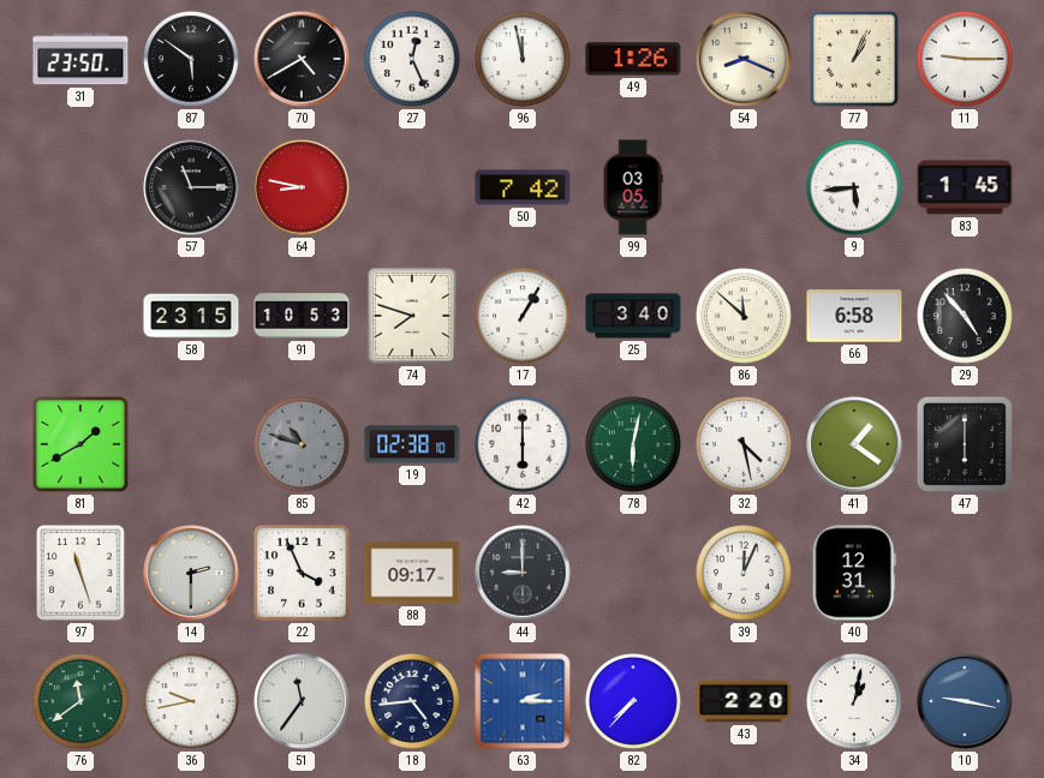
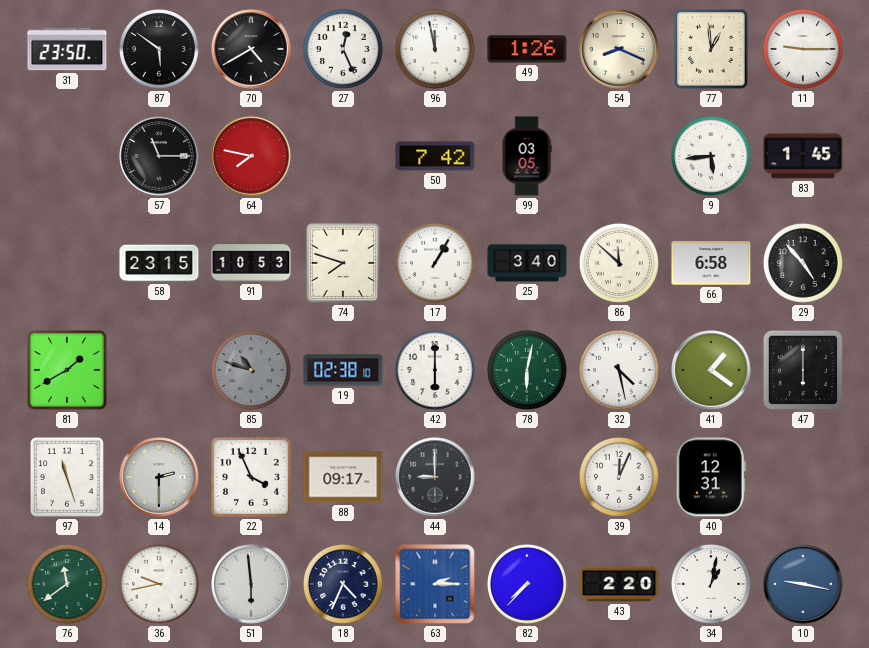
77: 1:04 -> 12:59
64: 8:47 -> 7:47
51: 11:36 -> 5:59
18: 4:44 -> 4:34
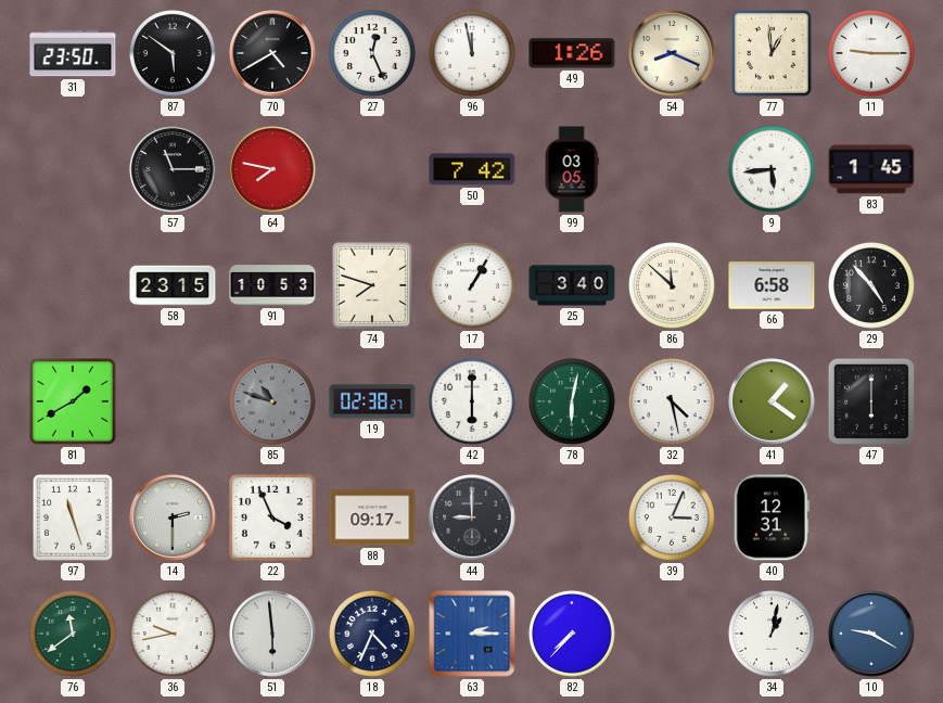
19: 02:38:10 -> 02:38:27
39: 12:04 -> 3:04
43: 2:20 -> none
10: 9:17 -> 9:20
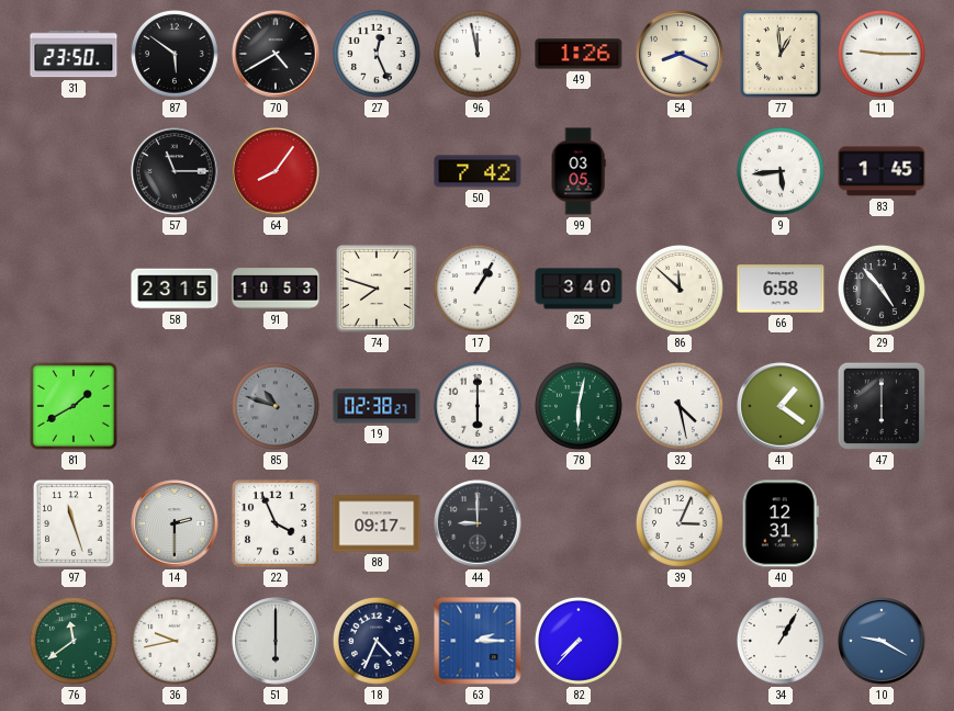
64: 7:47 -> 8:06
51: 5:59 -> 6:00
34: 1:02 -> 1:05
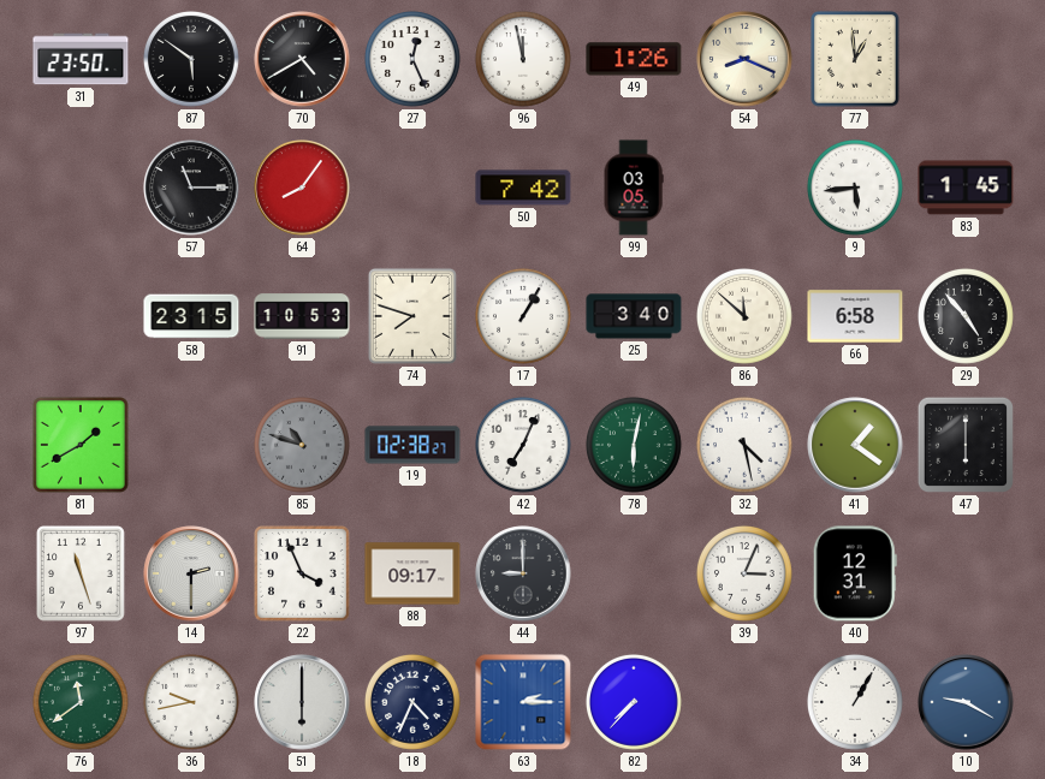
11: 9:15 -> none
42: 6:00 -> 7:04
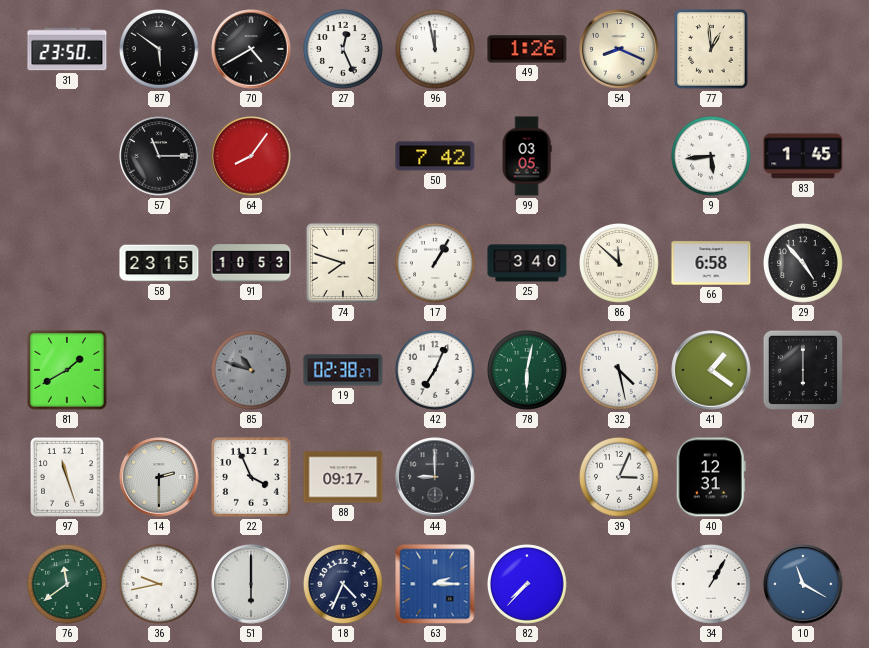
10: 9:20 -> 11:20
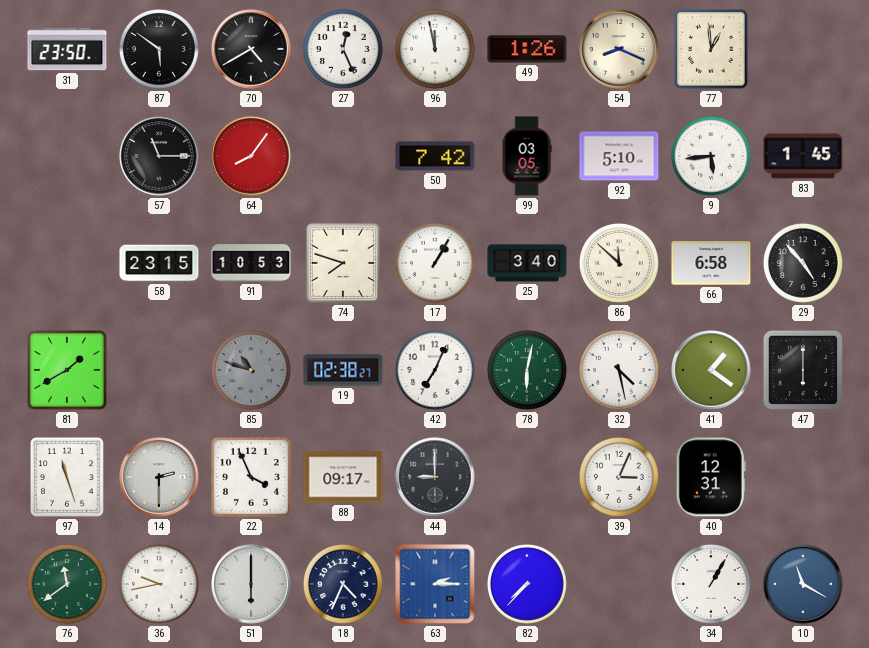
92: none -> 5:10
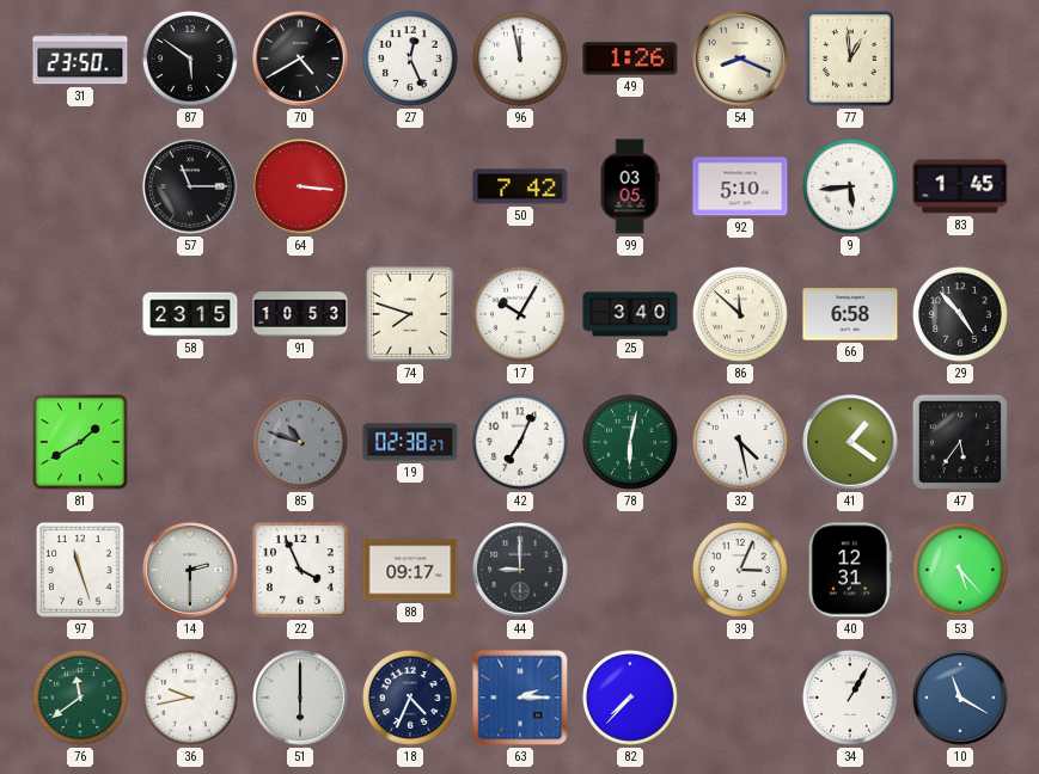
64: 8:06 -> 3:16
17: 1:05 -> 10:05
47: 6:00 -> 5:36
53: none -> 5:23
